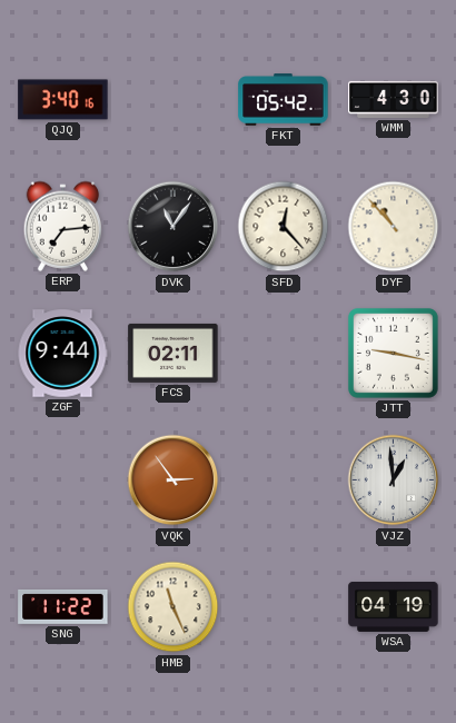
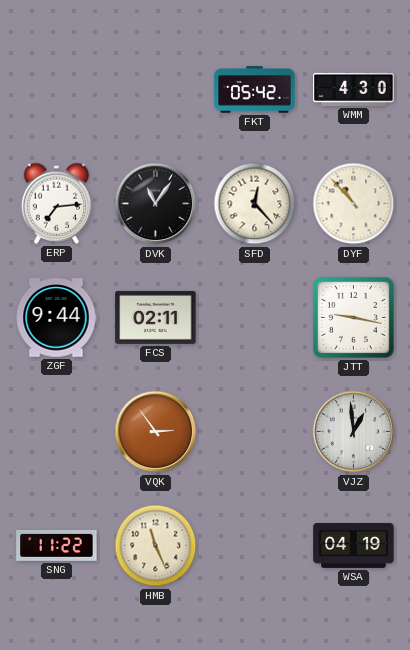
QJQ: 3:40 -> none
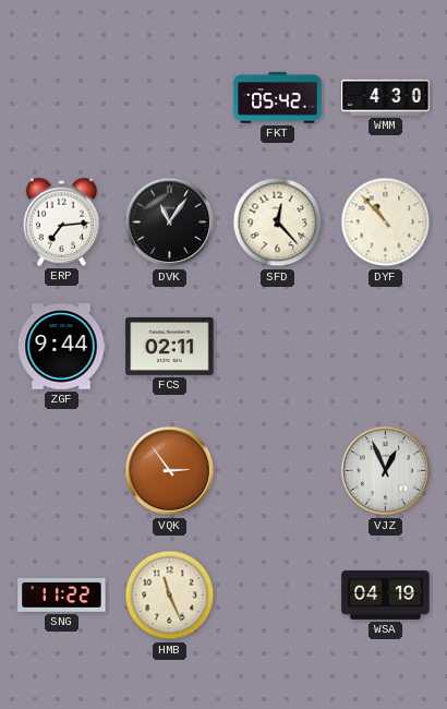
JTT: 9:17 -> none
VJZ: 12:59 -> 12:56
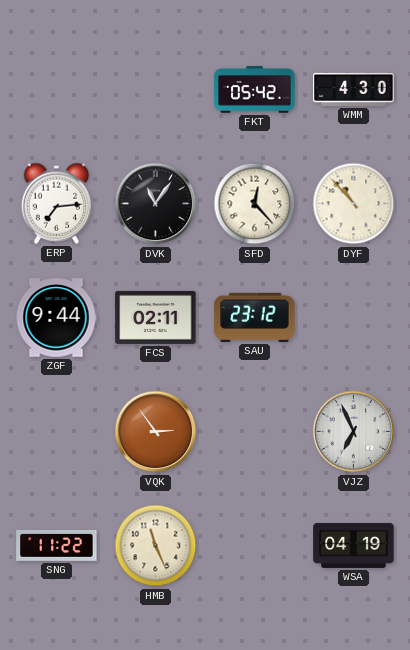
SAU: none -> 23:12
VJZ: 12:56 -> 6:56
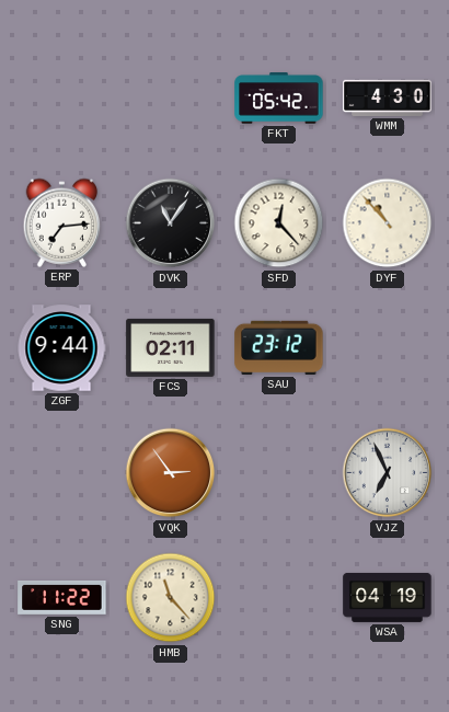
HMB: 11:26 -> 11:23
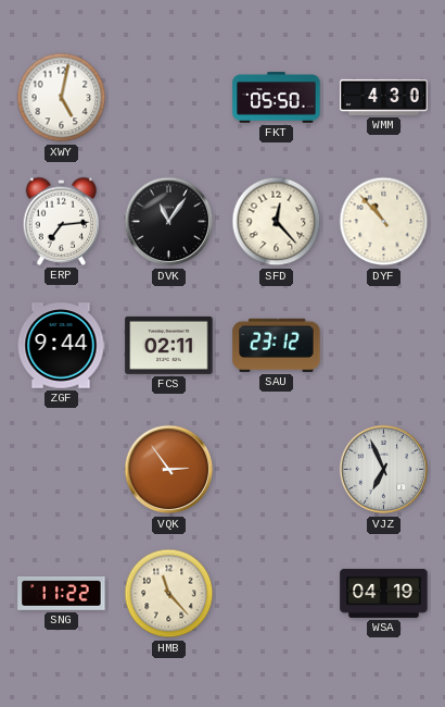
XWY: none -> 5:02
FKT: 05:42 -> 05:50
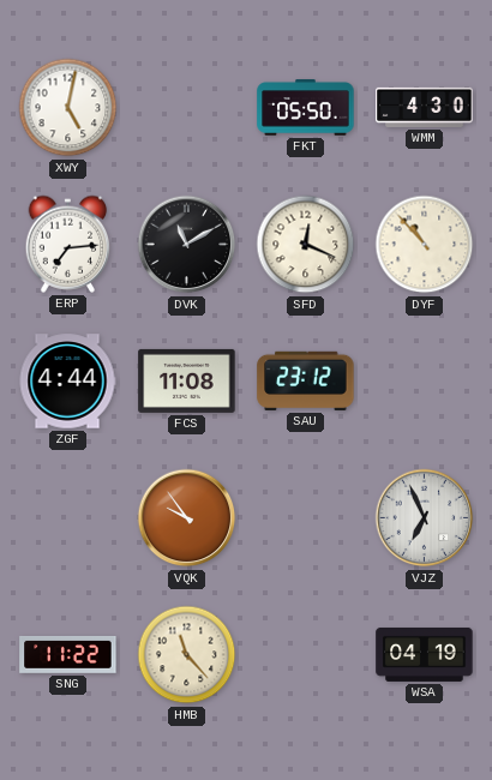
DVK: 11:06 -> 11:10
SFD: 12:23 -> 12:19
ZGF: 9:44 -> 4:44
FCS: 02:11 -> 11:08
VQK: 2:54 -> 9:54
